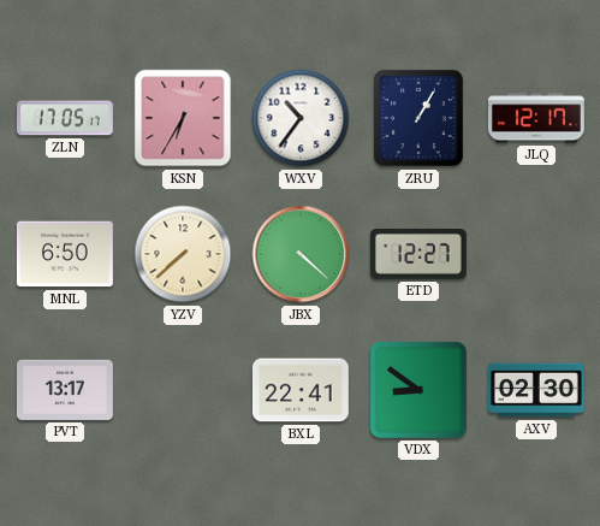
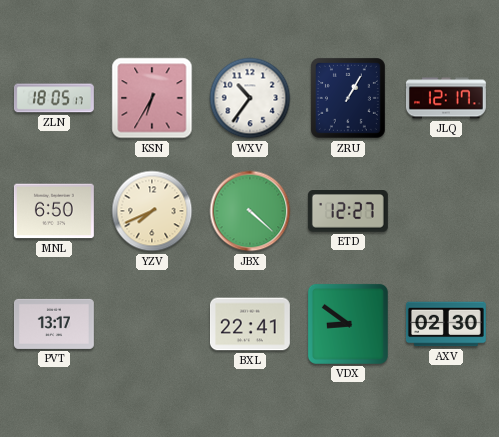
ZLN: 17:05 -> 18:05
YZV: 7:38 -> 7:41
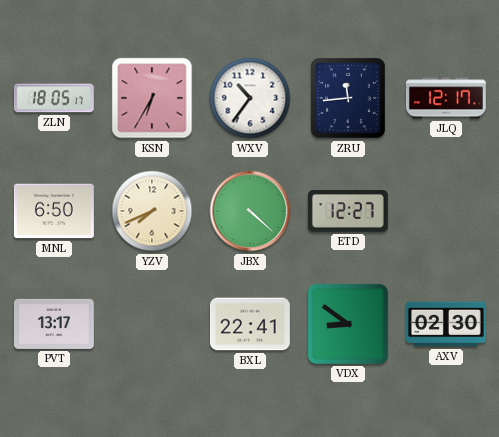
ZRU: 1:05 -> 11:44
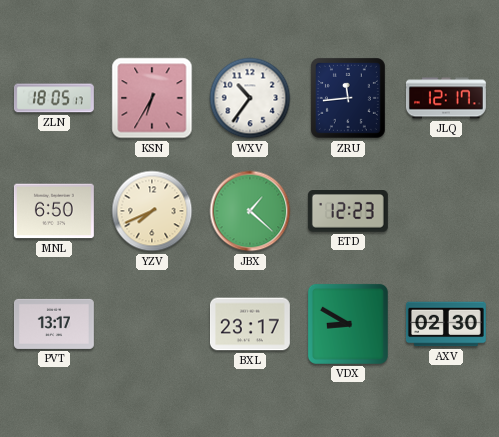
JBX: 4:22 -> 1:22
ETD: 12:27 -> 12:23
BXL: 22:41 -> 23:17
VDX: 8:51 -> 8:50
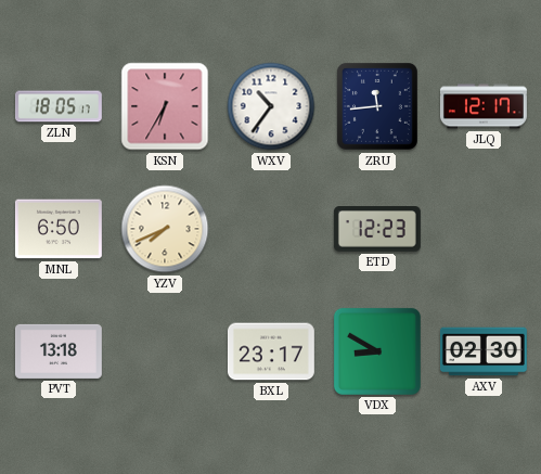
JBX: 1:22 -> none
PVT: 13:17 -> 13:18
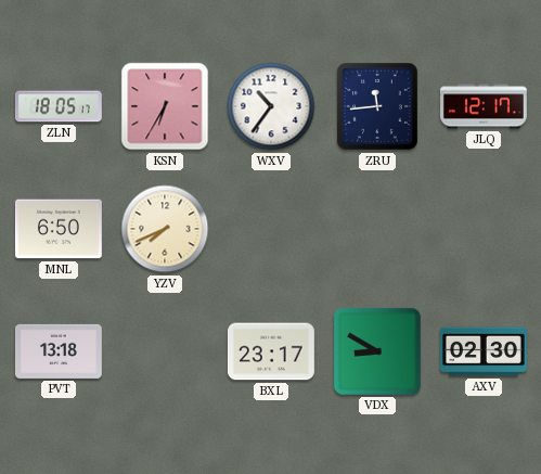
ETD: 12:23 -> none
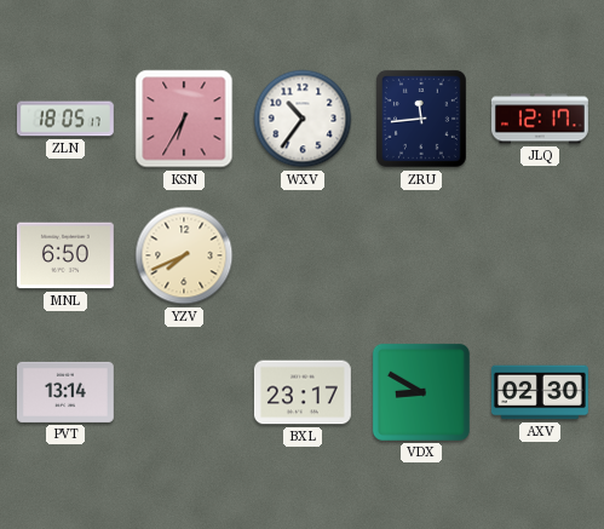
PVT: 13:18 -> 13:14
